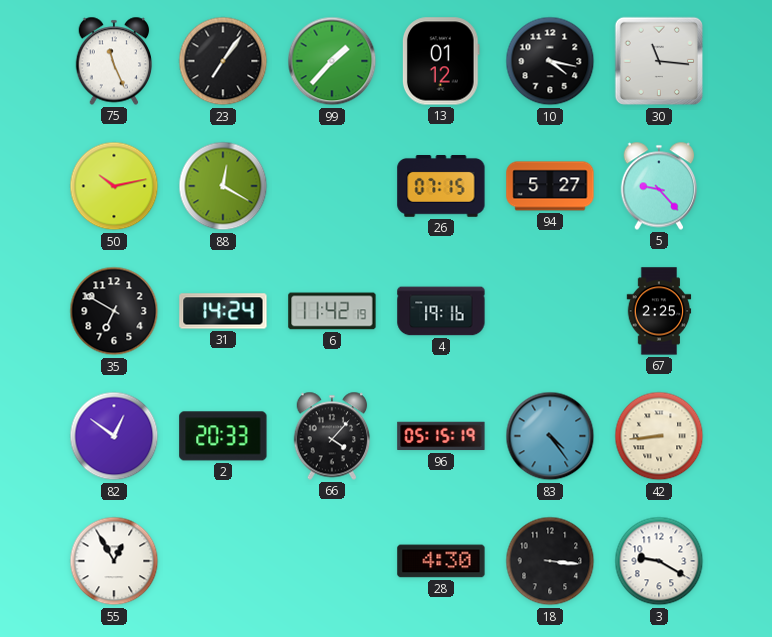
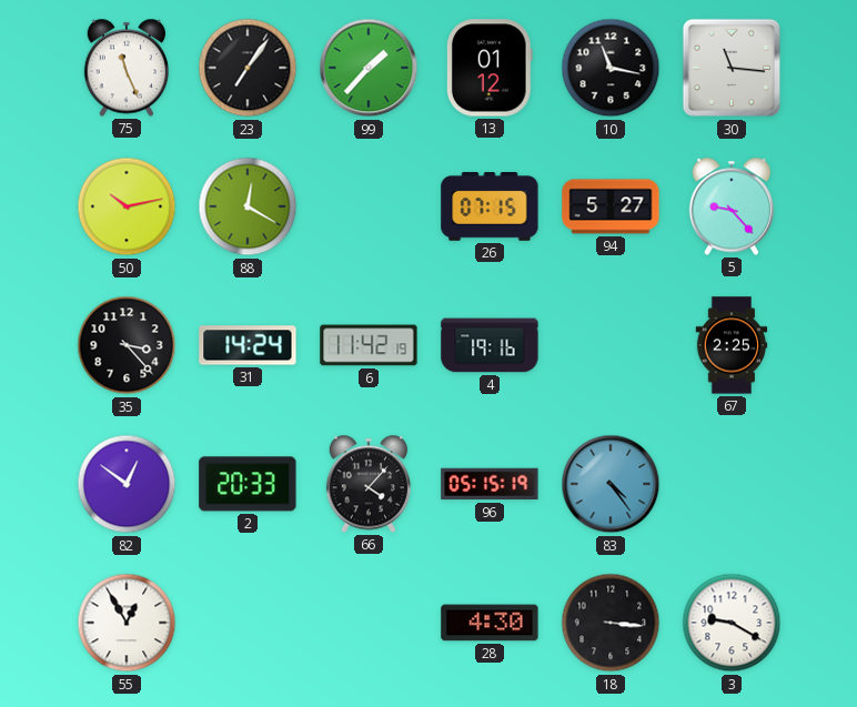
10: 4:17 -> 11:17
35: 6:50 -> 3:23
42: 8:44 -> none
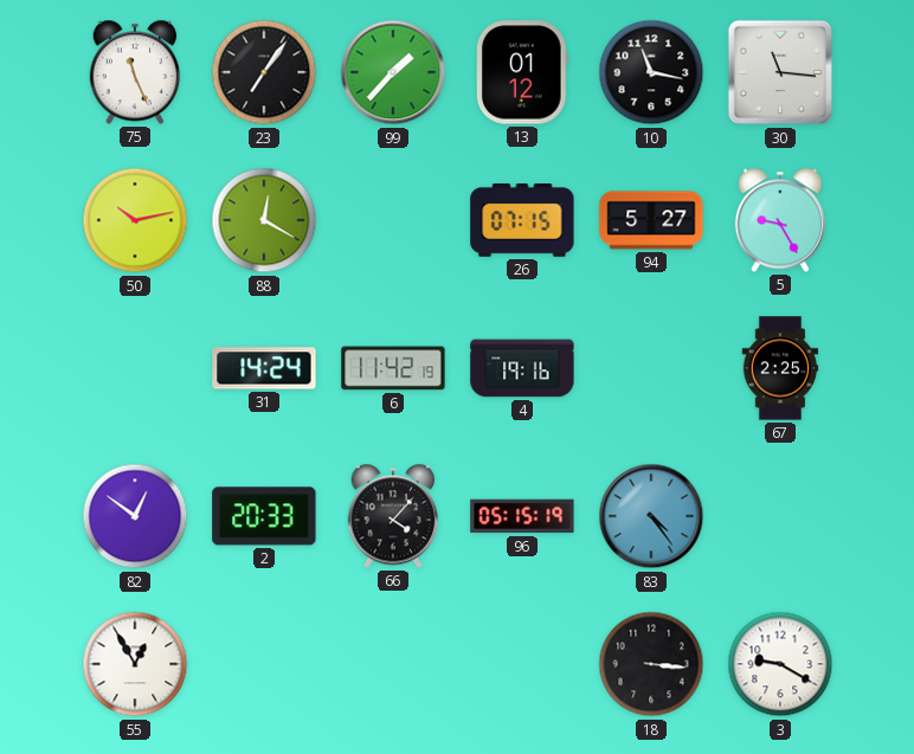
5: 9:23 -> 9:25
35: 3:23 -> none
28: 4:30 -> none
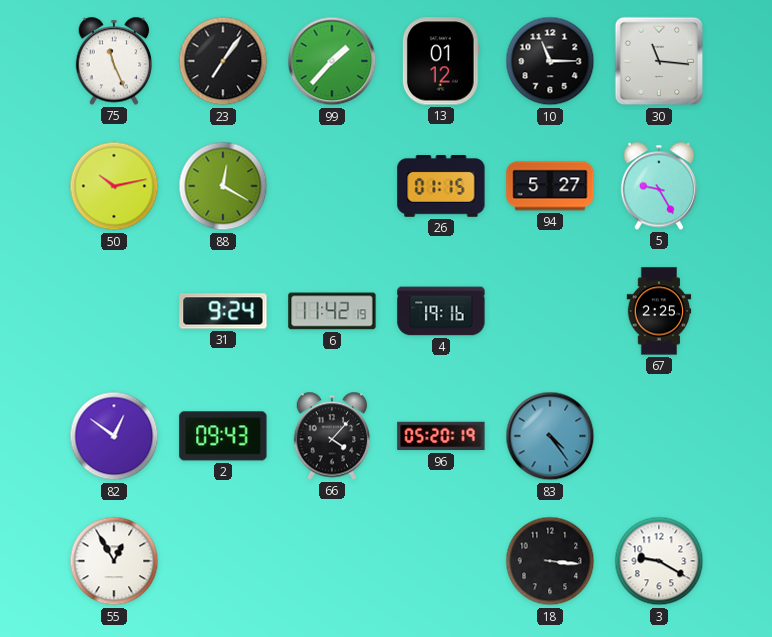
10: 11:17 -> 11:15
26: 07:15 -> 01:15
31: 14:24 -> 9:24
2: 20:33 -> 09:43
96: 05:15 -> 05:20
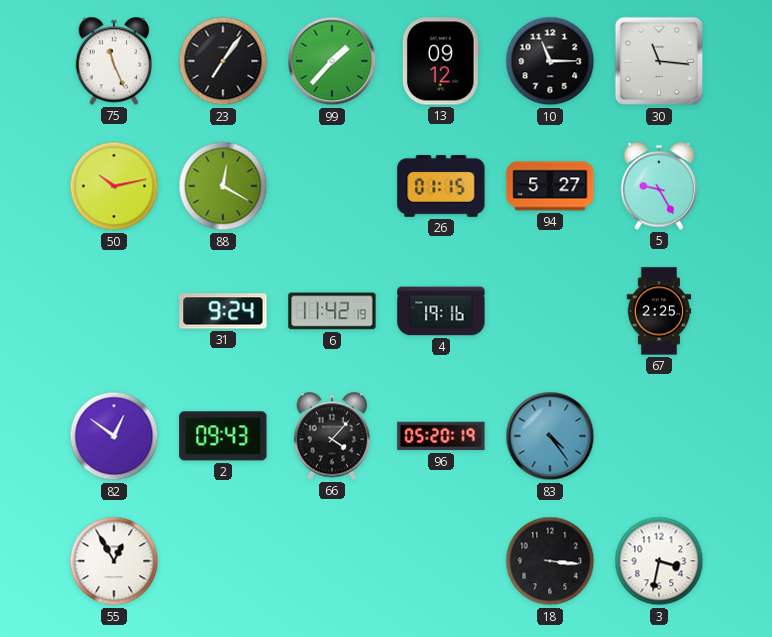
13: 01:12 -> 09:12
3: 9:20 -> 3:32
